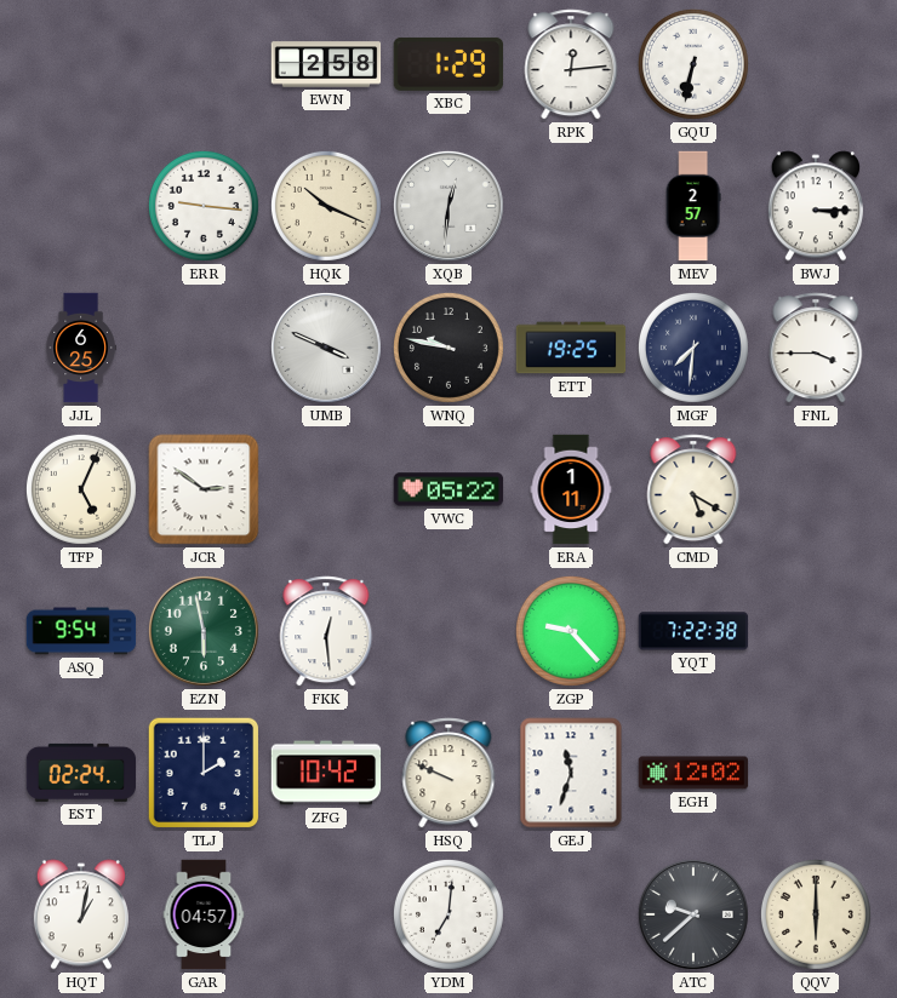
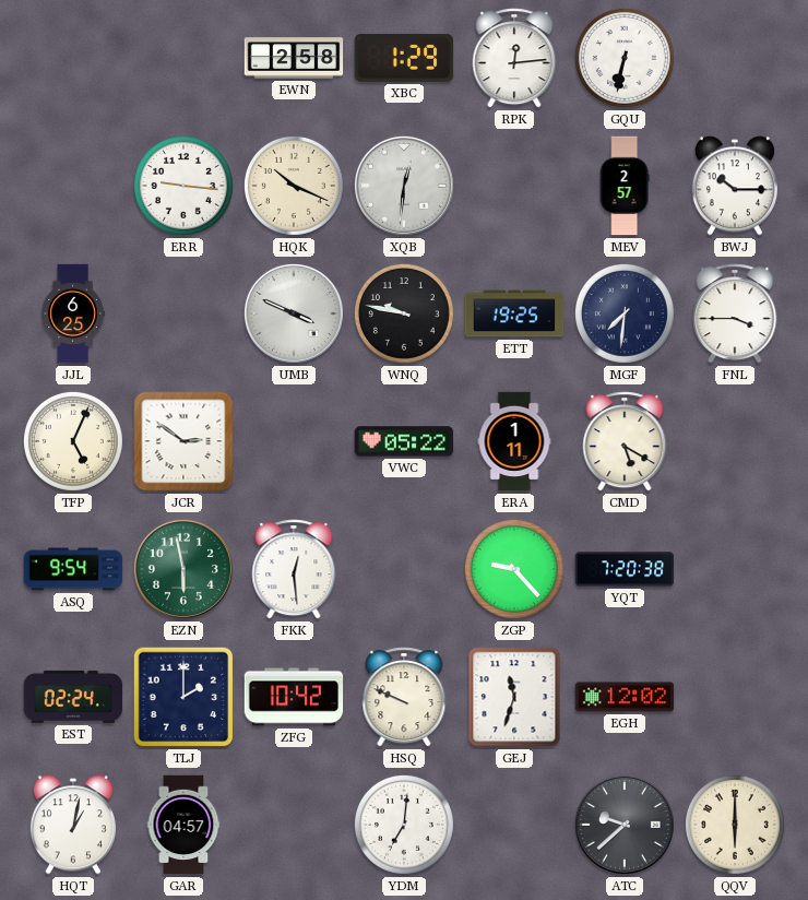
BWJ: 3:15 -> 10:15
YQT: 7:22 -> 7:20
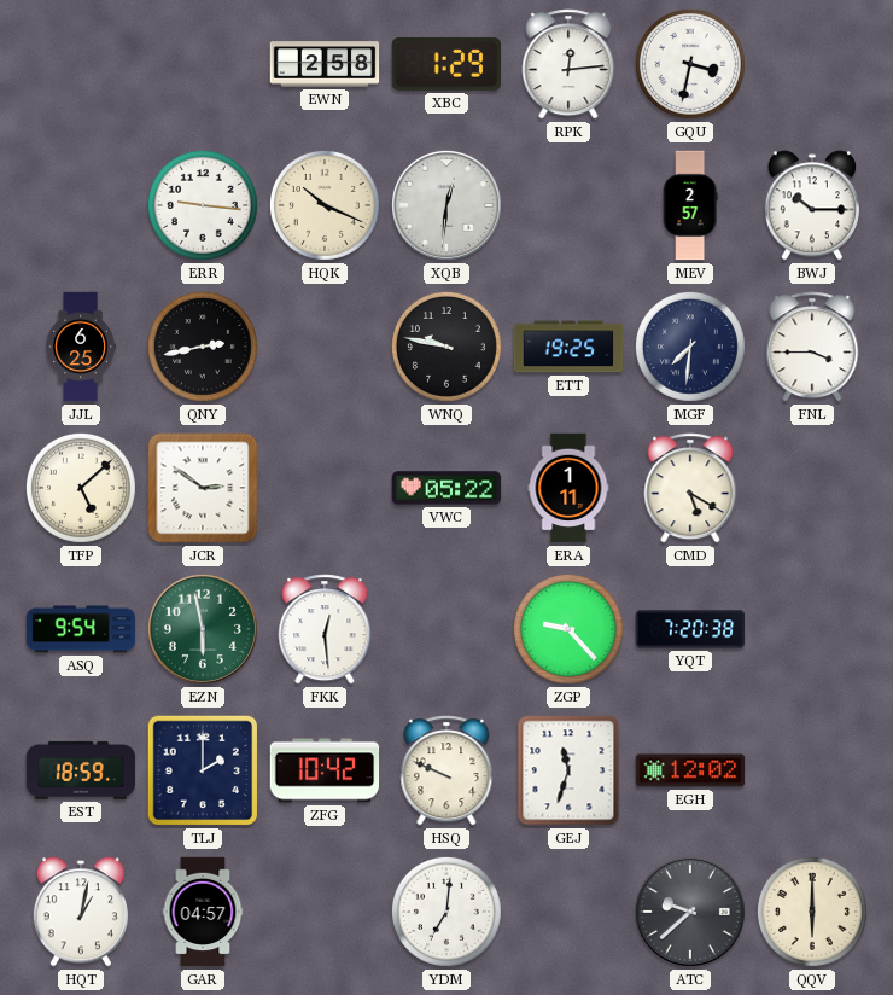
GQU: 6:32 -> 3:32
QNY: none -> 2:43
UMB: 3:49 -> none
TFP: 5:04 -> 5:08
EST: 02:24 -> 18:59
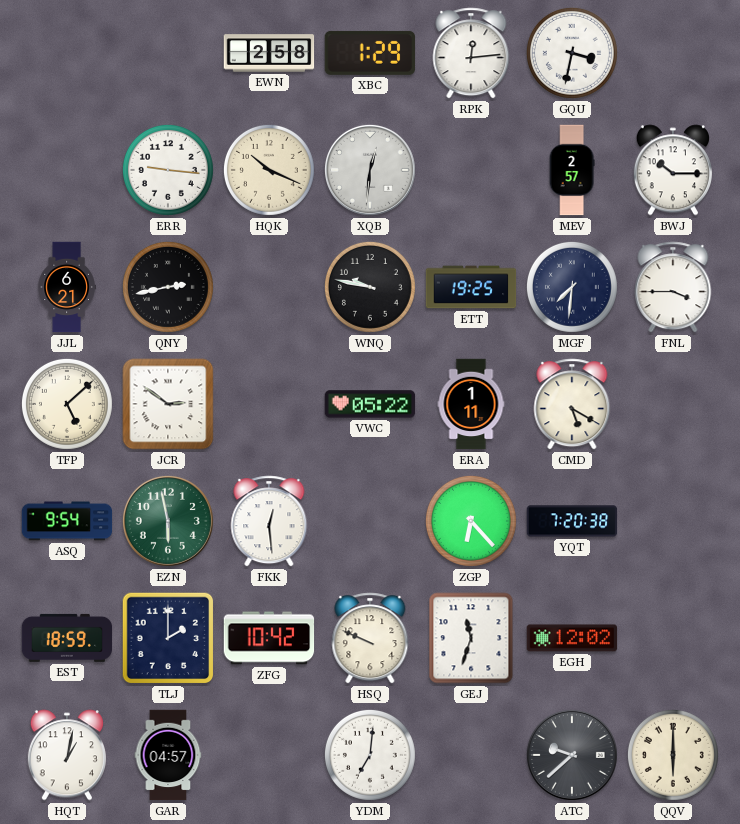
JJL: 6:25 -> 6:21
ZGP: 9:23 -> 6:23
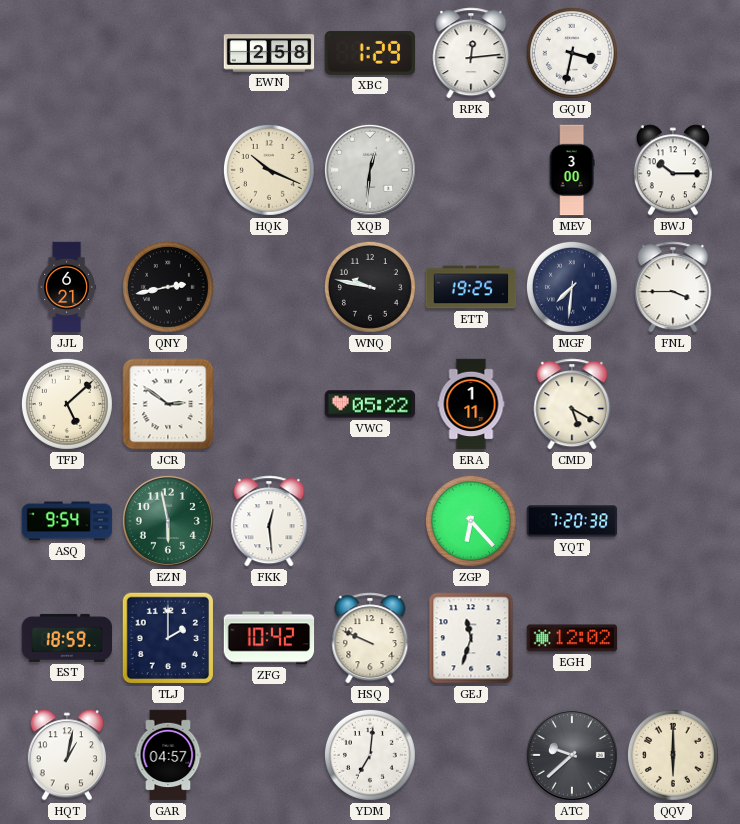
ERR: 9:16 -> none
MEV: 2:57 -> 3:00
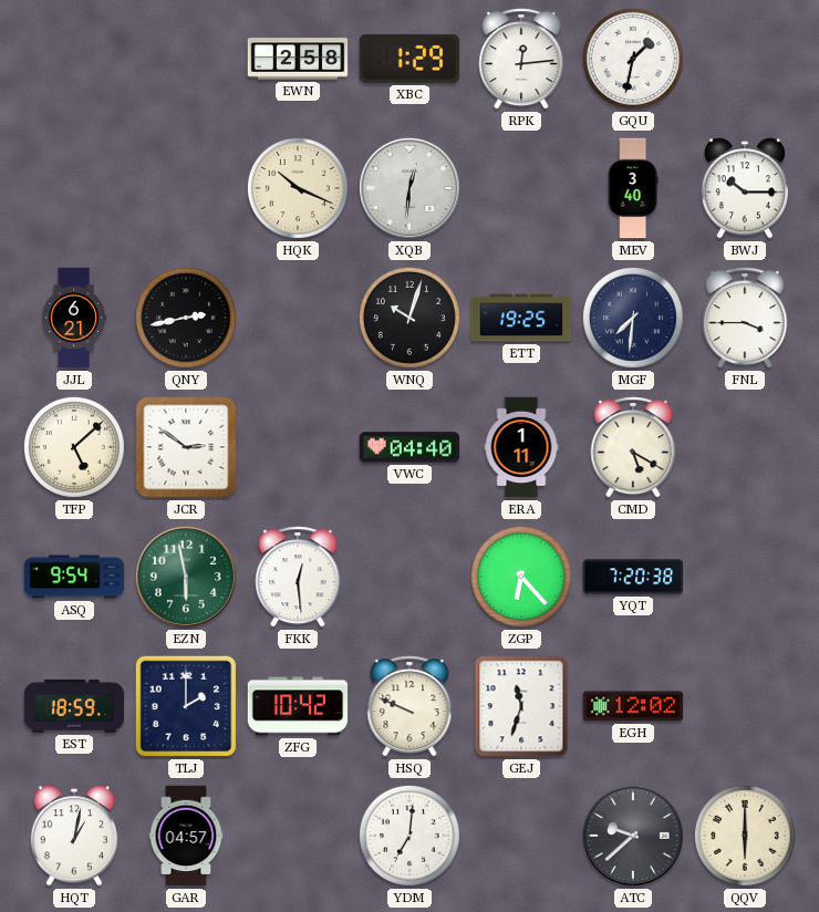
GQU: 3:32 -> 1:32
MEV: 3:00 -> 3:40
WNQ: 9:47 -> 10:03
VWC: 05:22 -> 04:40
